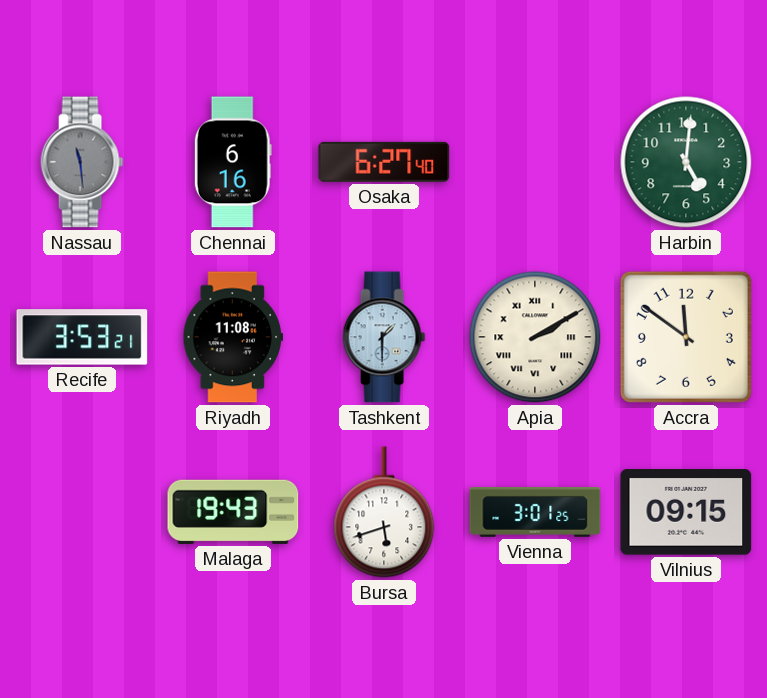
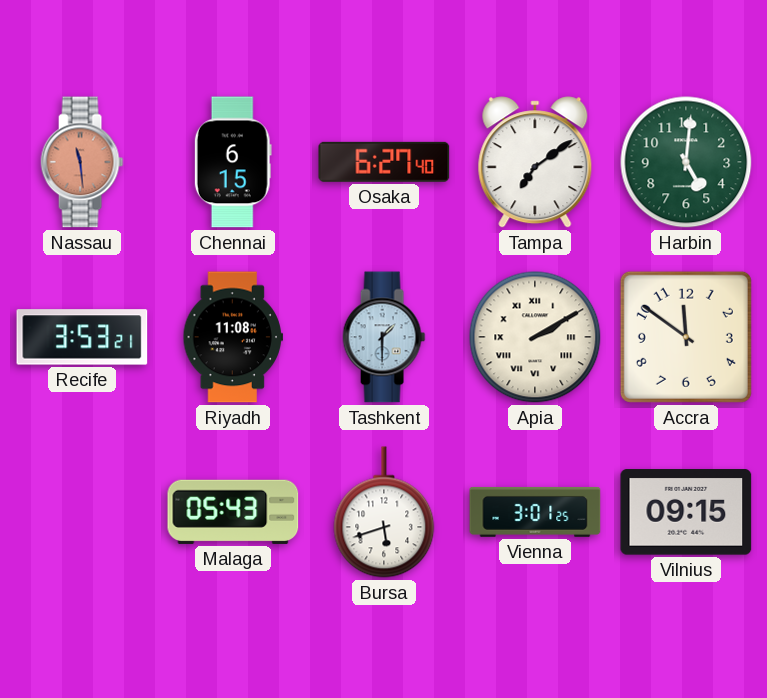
Nassau dial: grey -> salmon
Chennai: 6:16 -> 6:15
Tampa: none -> 7:09
Malaga: 19:43 -> 05:43
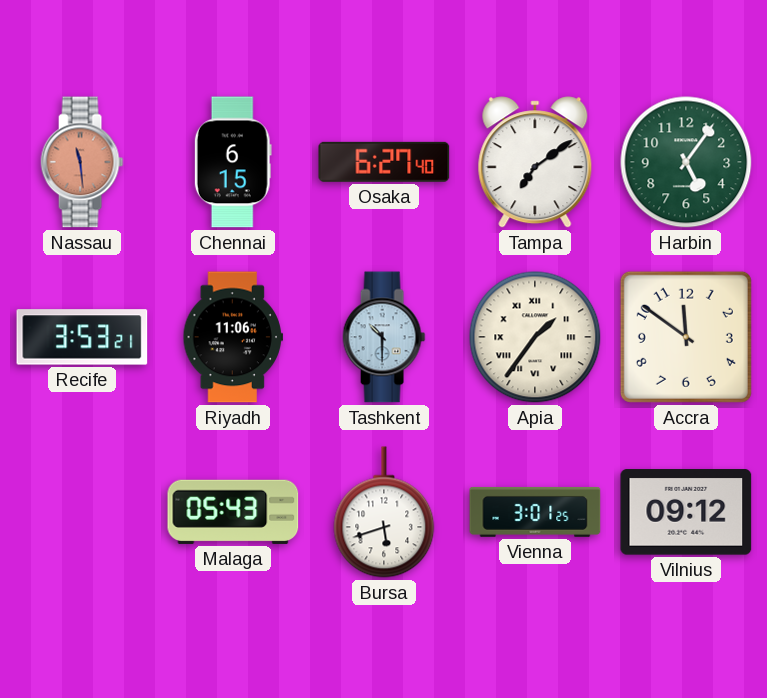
Harbin: 5:01 -> 5:06
Riyadh: 11:08 -> 11:06
Tashkent: 1:30 -> 10:30
Apia: 2:10 -> 1:36
Vilnius: 09:15 -> 09:12
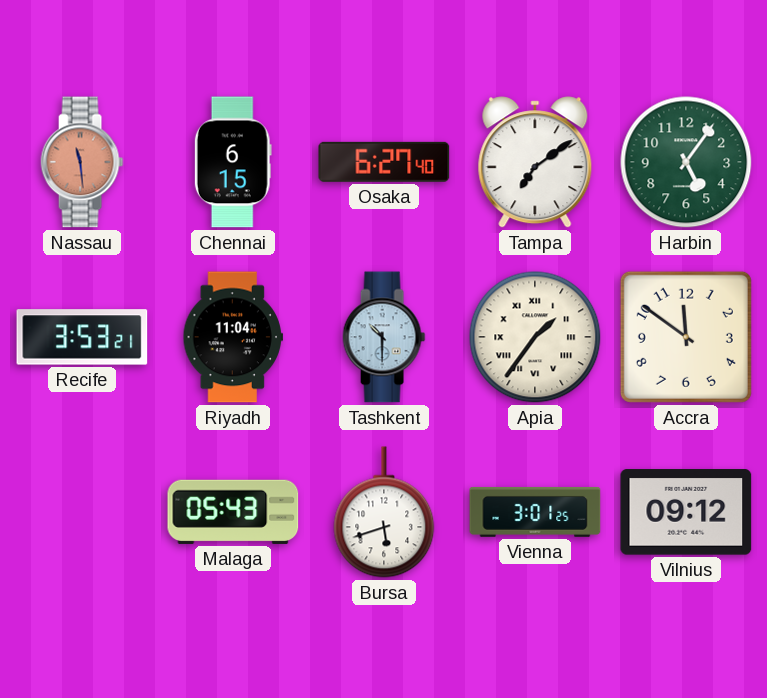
Riyadh: 11:06 -> 11:04
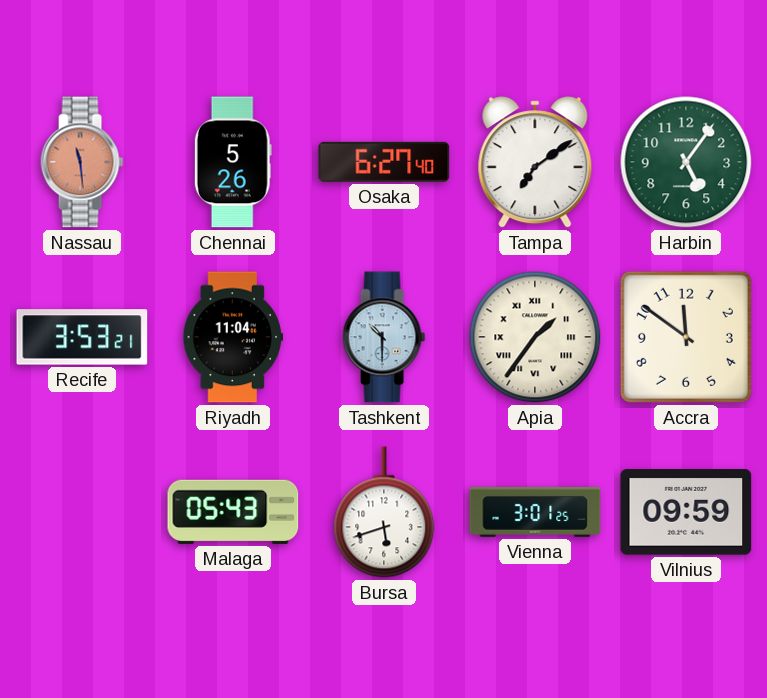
Chennai: 6:15 -> 5:26
Vilnius: 09:12 -> 09:59
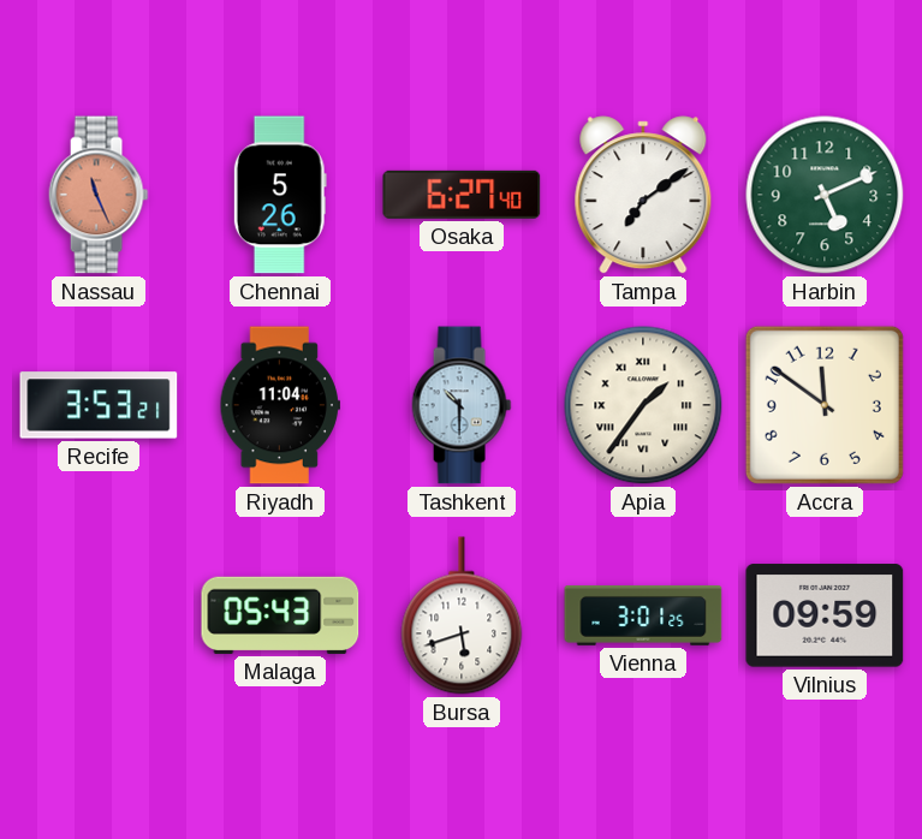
Nassau: 11:29 -> 11:26
Harbin: 5:06 -> 5:11
